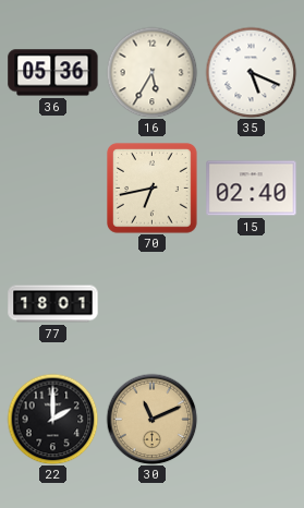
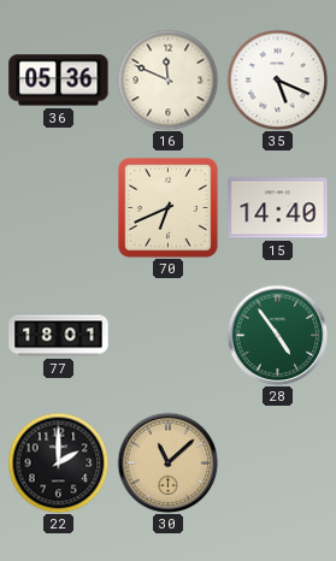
16: 5:35 -> 11:49
70: 6:43 -> 6:41
15: 02:40 -> 14:40
28: none -> 4:54
30: 11:11 -> 11:08
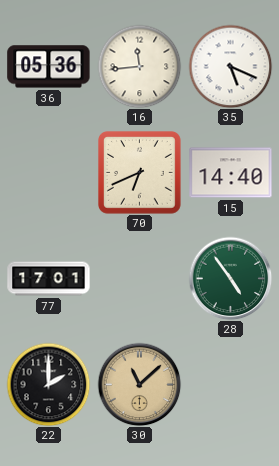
16: 11:49 -> 11:44
77: 18:01 -> 17:01
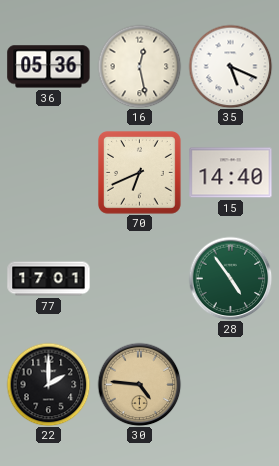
16: 11:44 -> 12:28
30: 11:08 -> 4:46
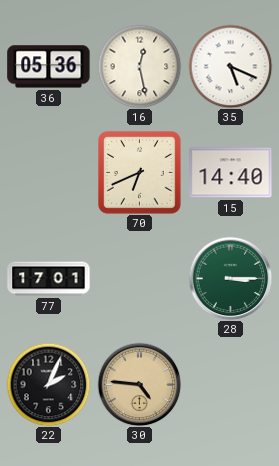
28: 4:54 -> 3:15
22: 2:00 -> 2:04
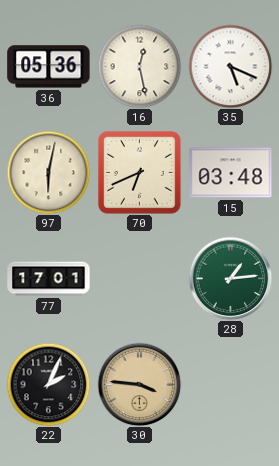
97: none -> 6:02
15: 14:40 -> 03:48
28: 3:15 -> 1:14
30: 4:46 -> 3:46
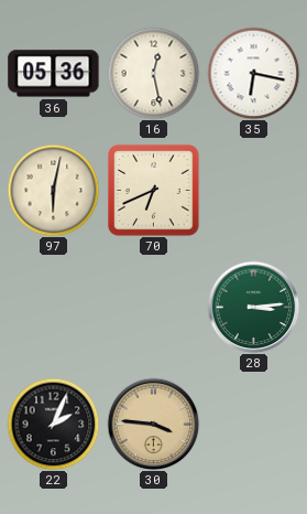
35: 5:19 -> 6:17
15: 03:48 -> none
77: 17:01 -> none
28: 1:14 -> 3:14
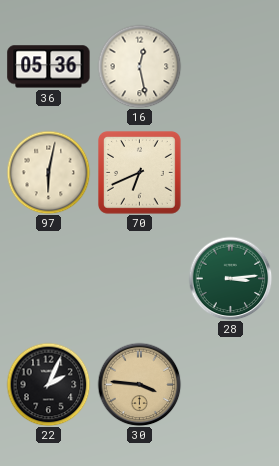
35: 6:17 -> none
